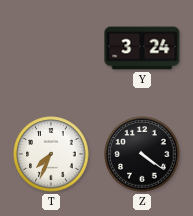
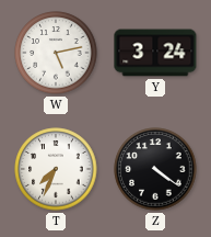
W: none -> 5:13
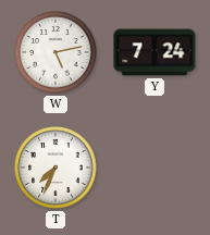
Y: 3:24 -> 7:24
Z: 4:21 -> none
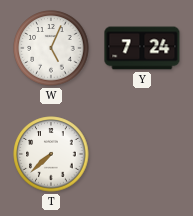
W: 5:13 -> 5:04
T: 7:34 -> 7:38
